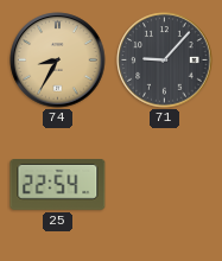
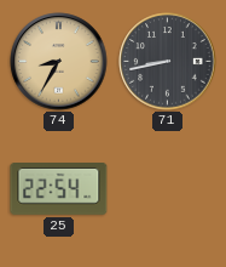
71: 9:07 -> 8:43
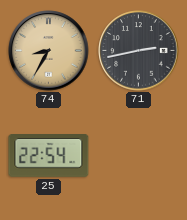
71: 8:43 -> 2:43
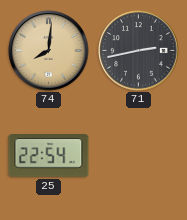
74: 8:35 -> 8:01
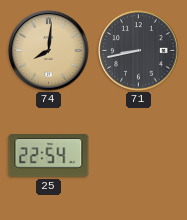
71: 2:43 -> 8:43
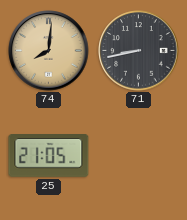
25: 22:54 -> 21:05
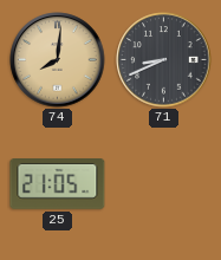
71: 8:43 -> 8:41
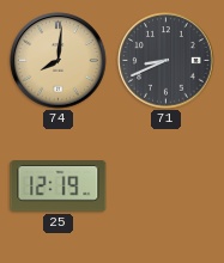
25: 21:05 -> 12:19
